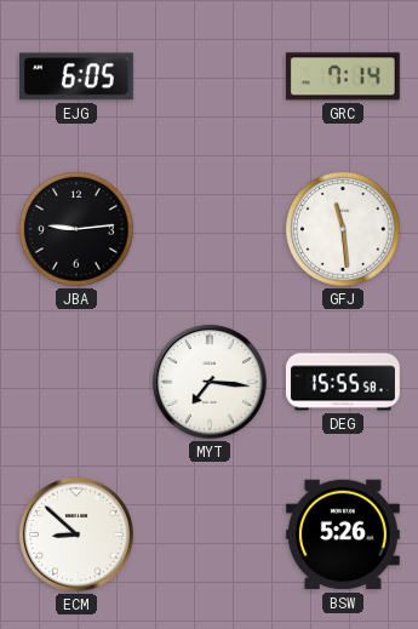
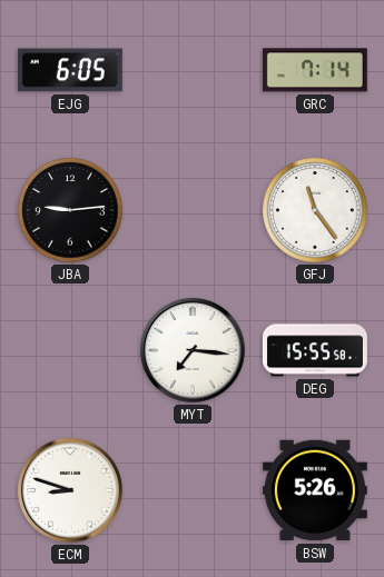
GFJ: 11:29 -> 11:24
ECM: 8:52 -> 8:48
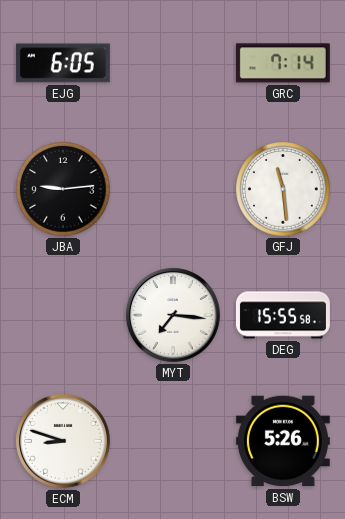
GFJ: 11:24 -> 11:29
